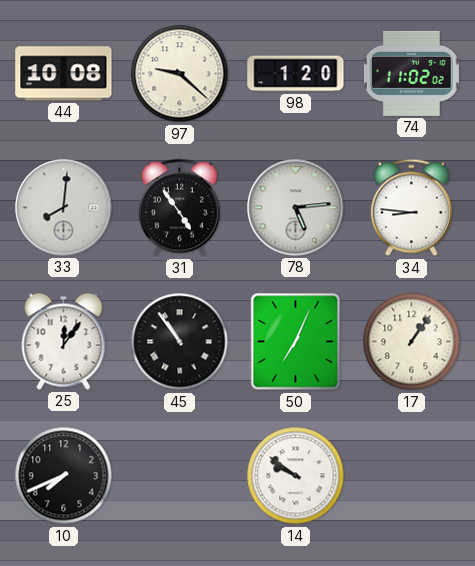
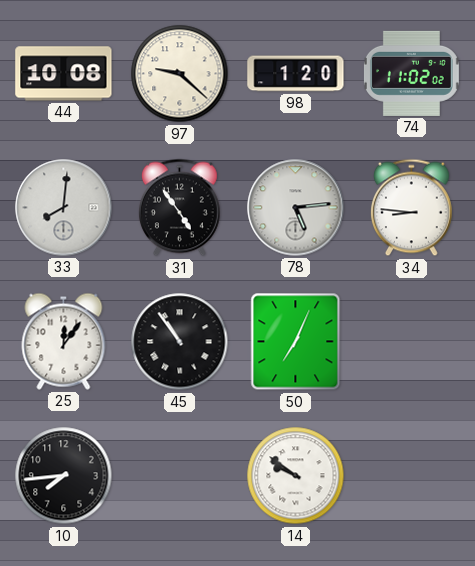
17: 1:06 -> none
10: 7:41 -> 7:44
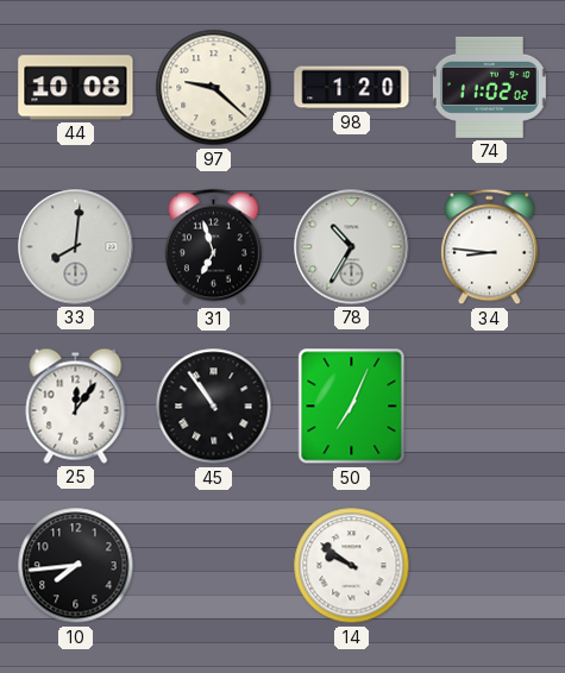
31: 4:54 -> 6:57
78: 5:14 -> 10:35
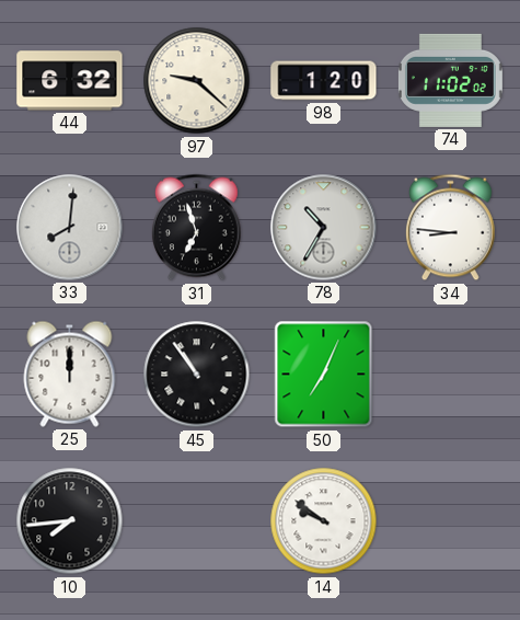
44: 10:08 -> 6:32
25: 12:06 -> 12:00
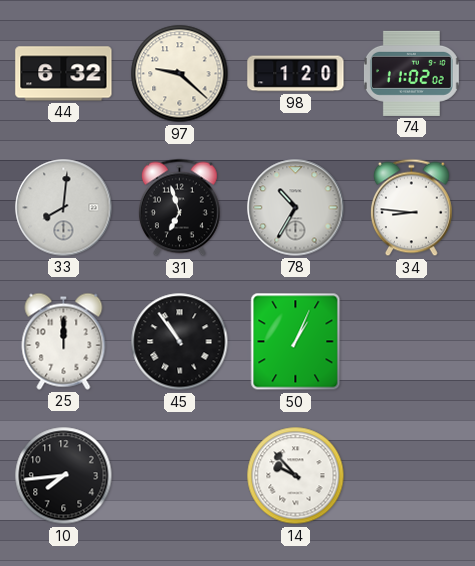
50: 7:04 -> 1:04
14: 9:51 -> 9:53
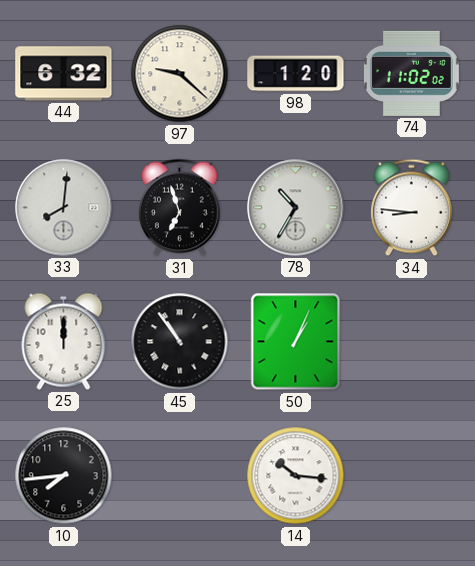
14: 9:53 -> 10:16
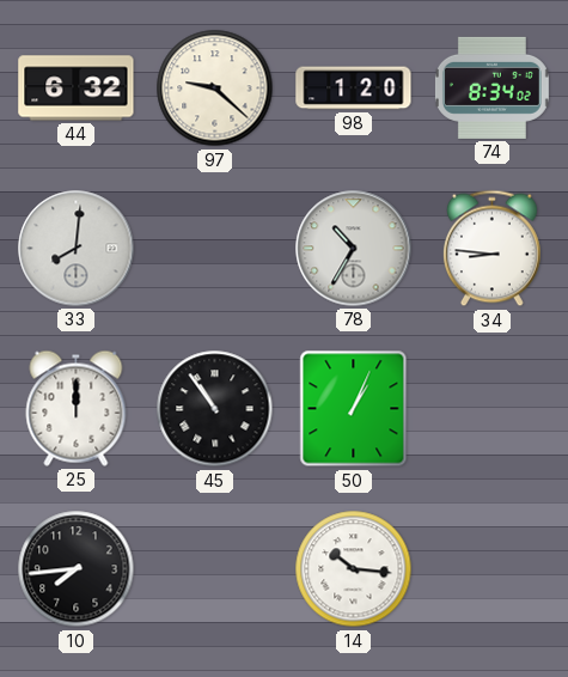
74: 11:02 -> 8:34
31: 6:57 -> none
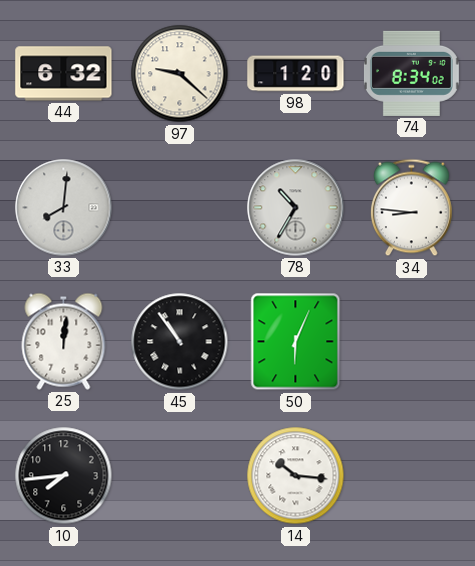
25: 12:00 -> 12:01
50: 1:04 -> 6:04
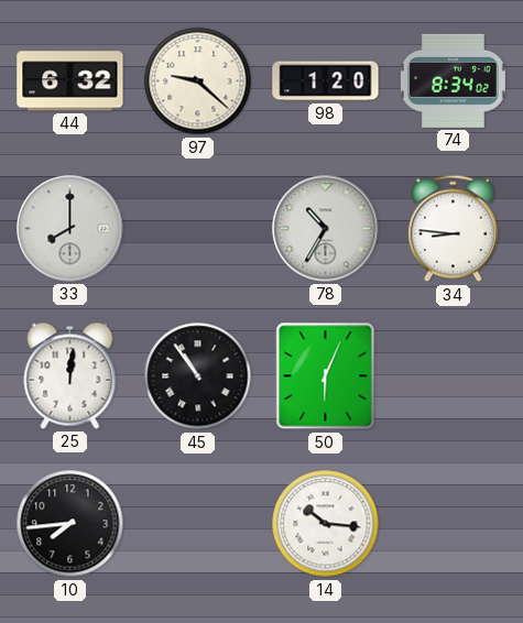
33: 8:01 -> 8:00
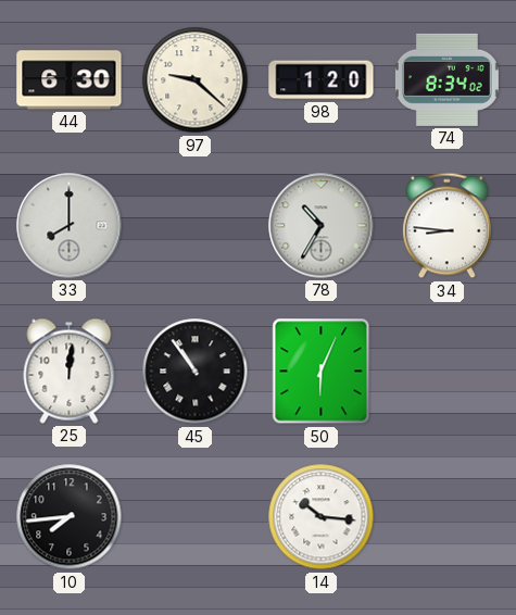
44: 6:32 -> 6:30
